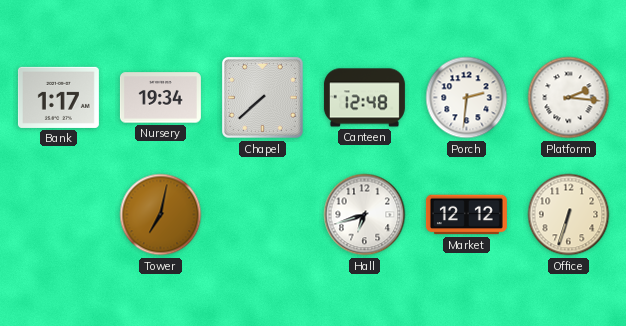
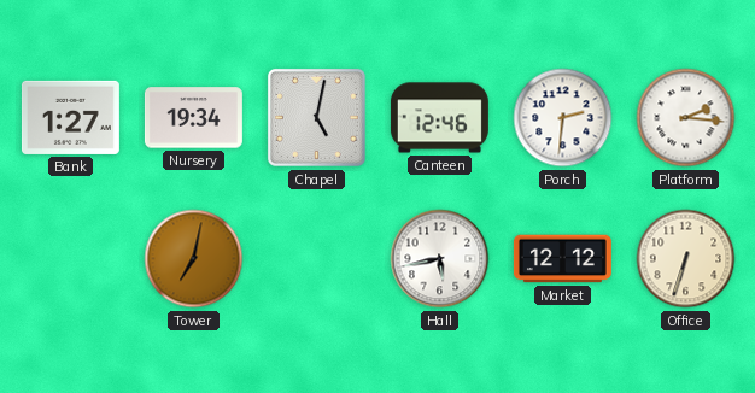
Bank: 1:17 -> 1:27
Chapel: 7:38 -> 5:02
Canteen: 12:48 -> 12:46
Hall: 6:42 -> 5:43
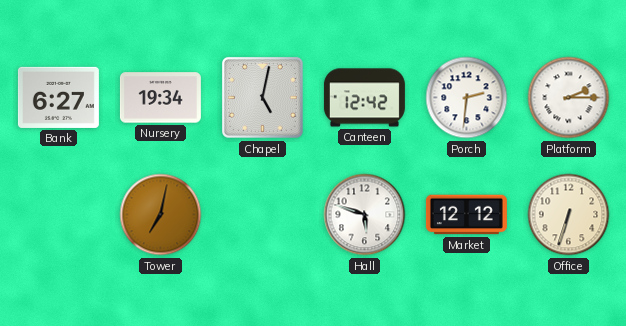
Bank: 1:27 -> 6:27
Canteen: 12:46 -> 12:42
Platform: 2:16 -> 2:15
Hall: 5:43 -> 5:48
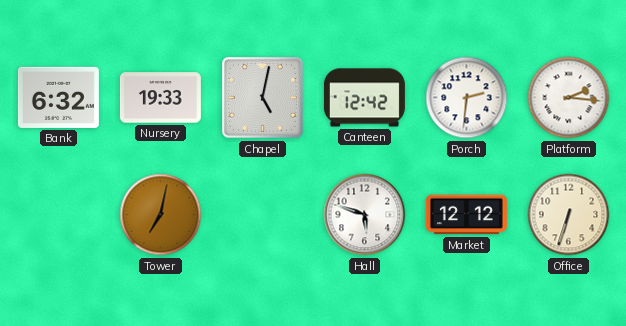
Bank: 6:27 -> 6:32
Nursery: 19:34 -> 19:33
Platform: 2:15 -> 2:16
